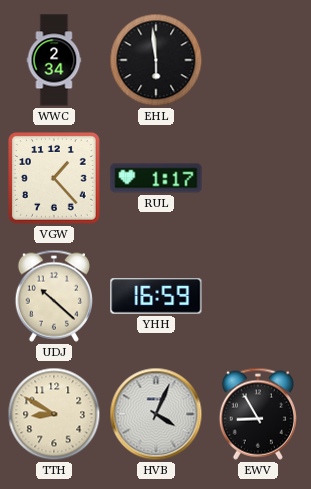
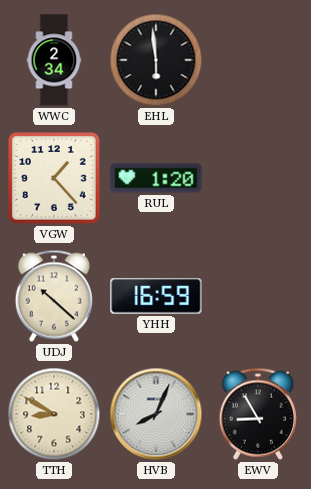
RUL: 1:17 -> 1:20
HVB: 4:04 -> 8:04
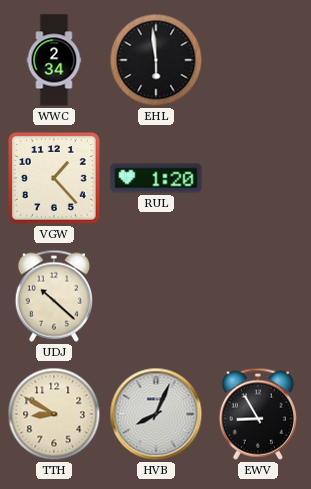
YHH: 16:59 -> none
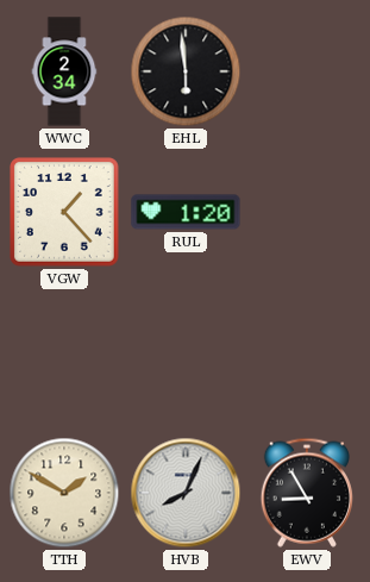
UDJ: 10:22 -> none
TTH: 8:50 -> 1:50
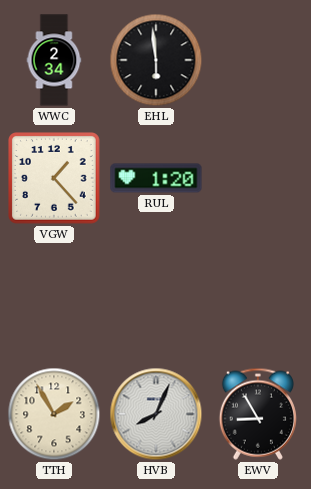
TTH: 1:50 -> 1:55
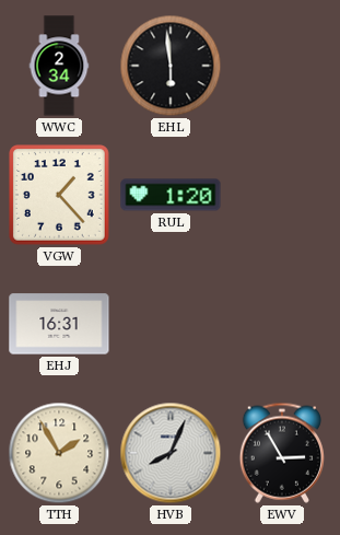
EHJ: none -> 16:31
EWV: 8:55 -> 2:55
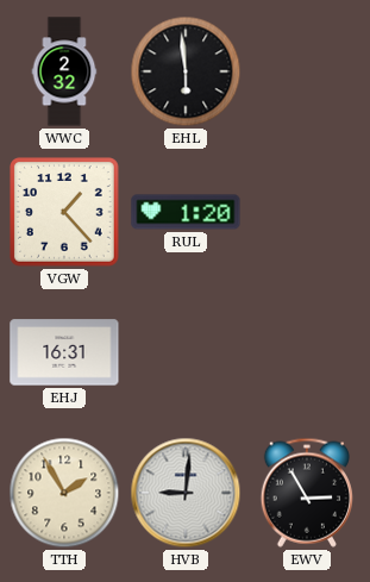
WWC: 2:34 -> 2:32
HVB: 8:04 -> 9:01
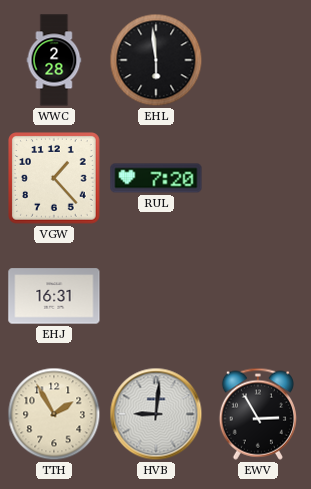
WWC: 2:32 -> 2:28
RUL: 1:20 -> 7:20
